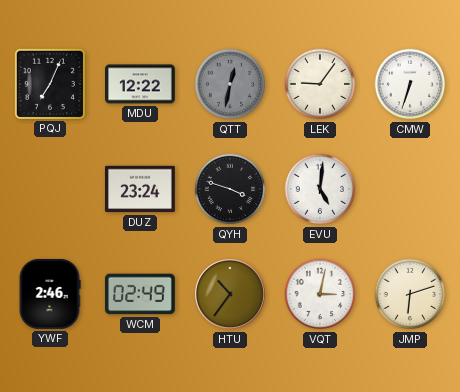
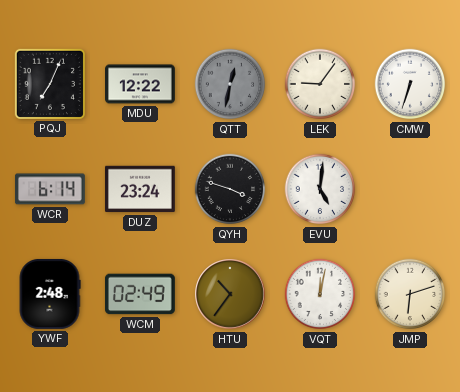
WCR: none -> 6:14
YWF: 2:46 -> 2:48
VQT: 3:02 -> 12:02
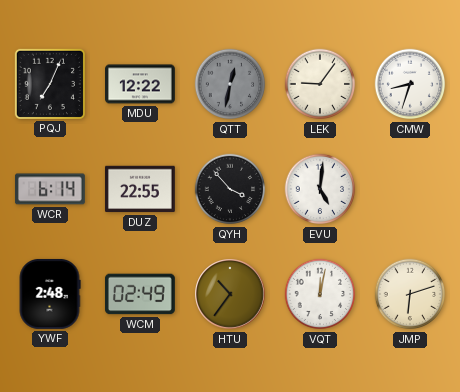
CMW: 6:33 -> 8:33
DUZ: 23:24 -> 22:55
QYH: 3:48 -> 3:53
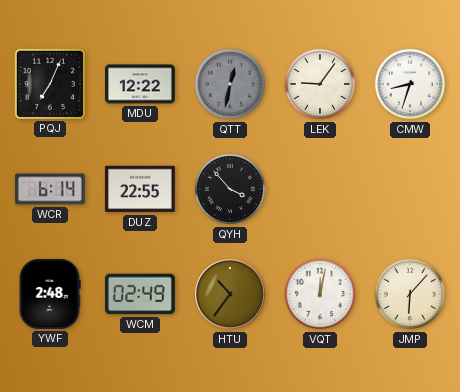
EVU: 5:01 -> none
JMP: 6:12 -> 6:07
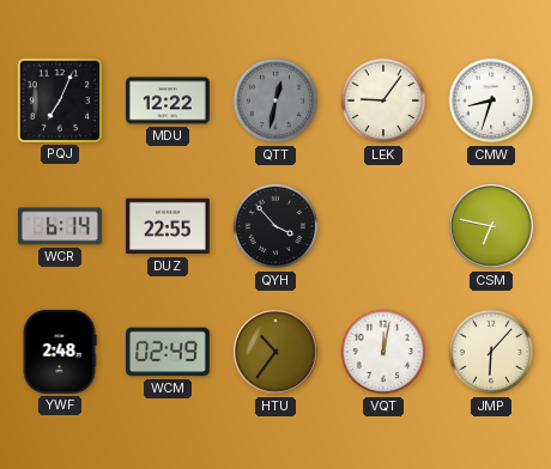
CSM: none -> 6:47
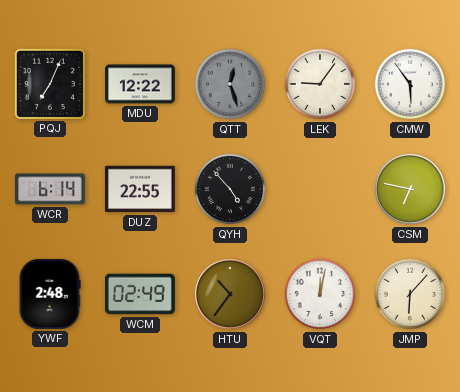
QTT: 12:32 -> 12:27
CMW: 8:33 -> 5:54
QYH: 3:53 -> 4:53
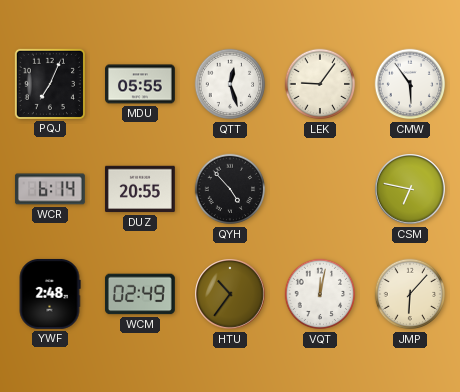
MDU: 12:22 -> 05:55
QTT dial: grey -> white
DUZ: 22:55 -> 20:55
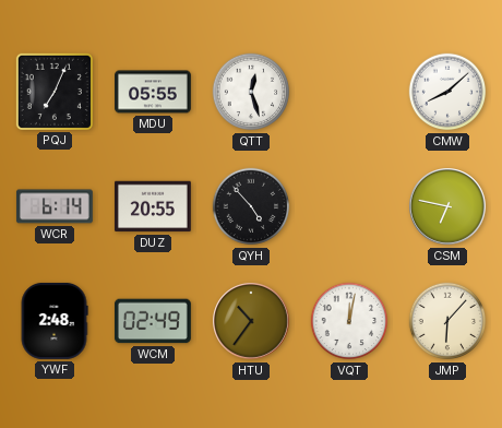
LEK: 9:06 -> none
CMW: 5:54 -> 8:08
